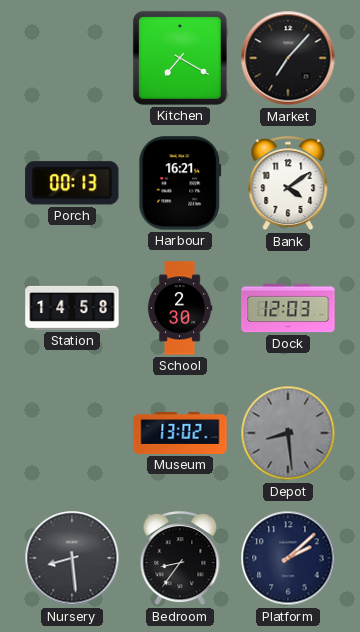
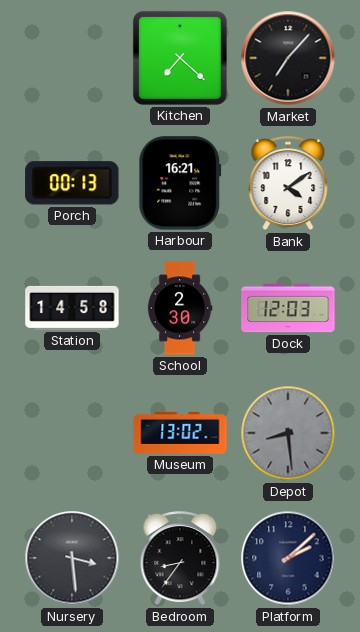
Kitchen: 7:20 -> 7:22
Nursery: 8:29 -> 3:29
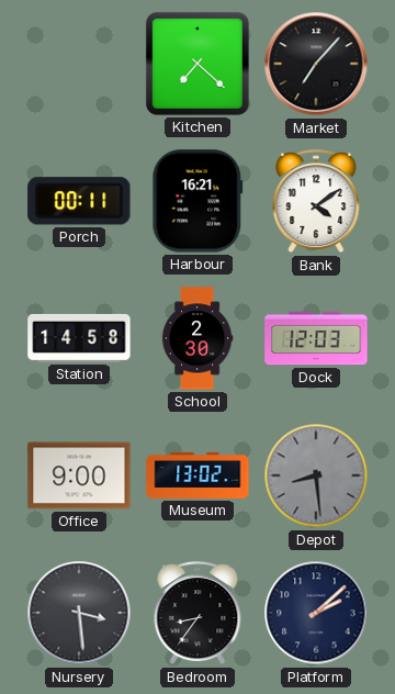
Porch: 00:13 -> 00:11
Office: none -> 9:00
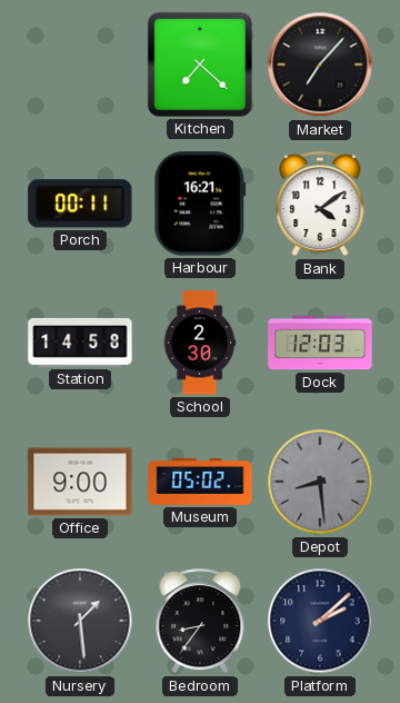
Museum: 13:02 -> 05:02
Nursery: 3:29 -> 1:29
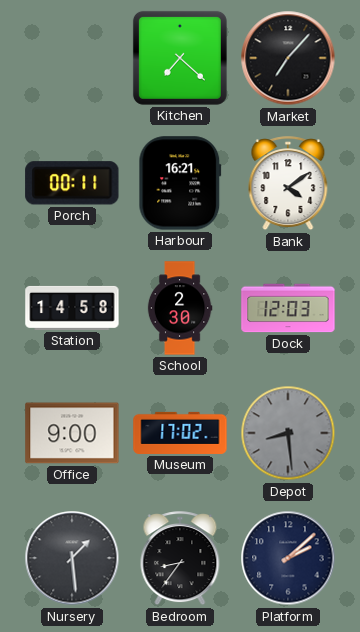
Museum: 05:02 -> 17:02
